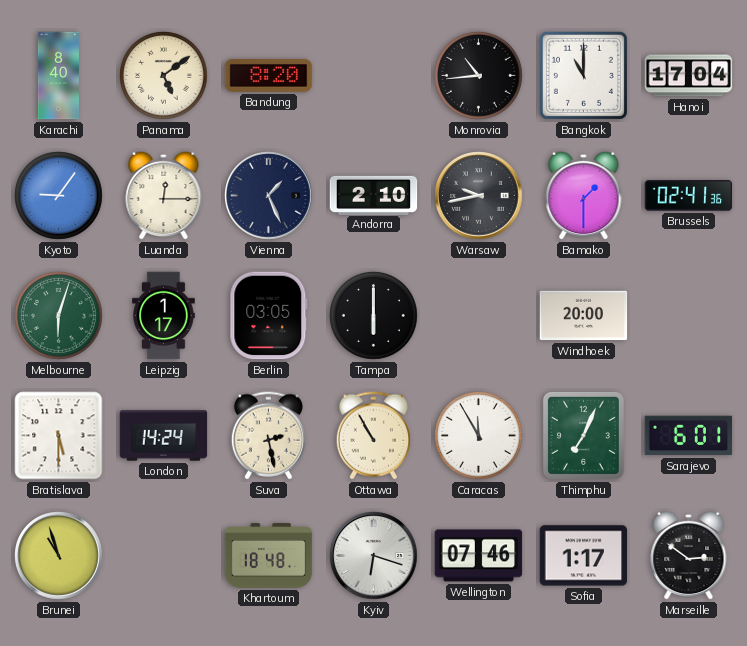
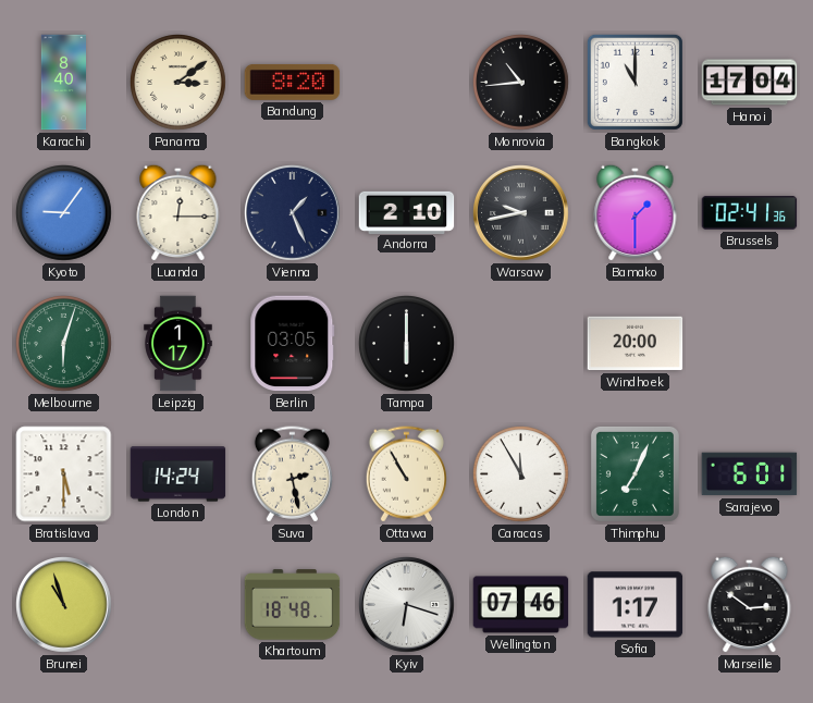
Panama: 5:09 -> 3:09
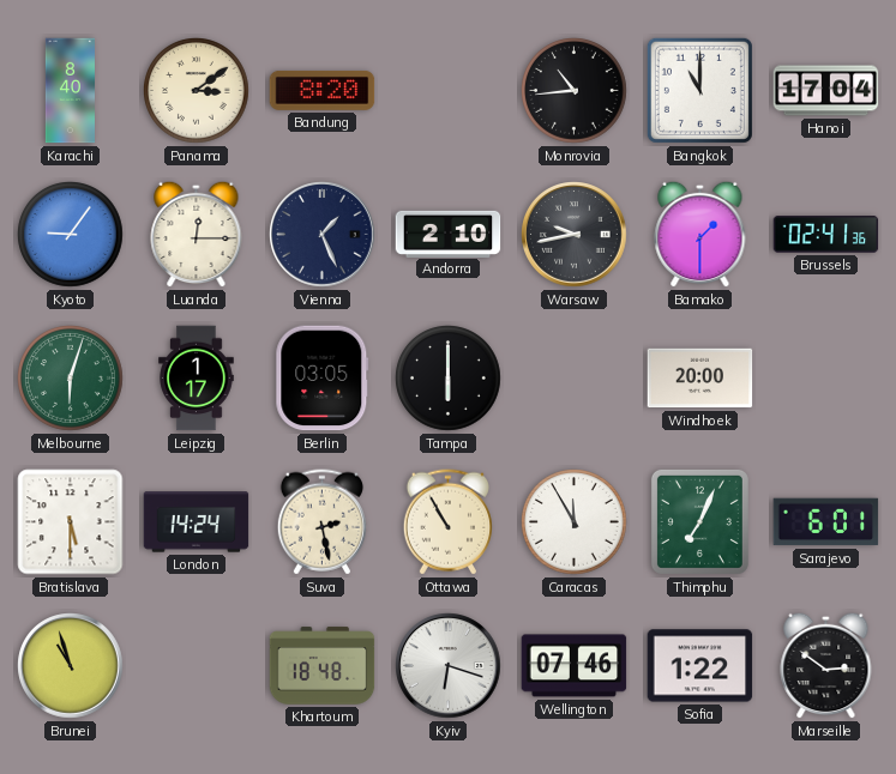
Sofia: 1:17 -> 1:22
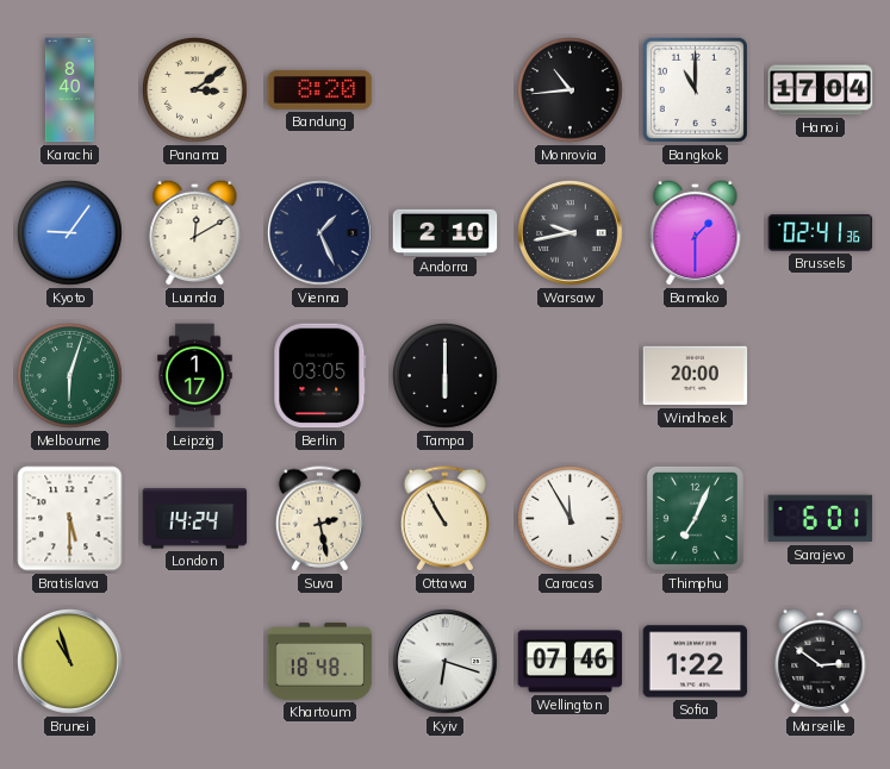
Luanda: 12:15 -> 12:10
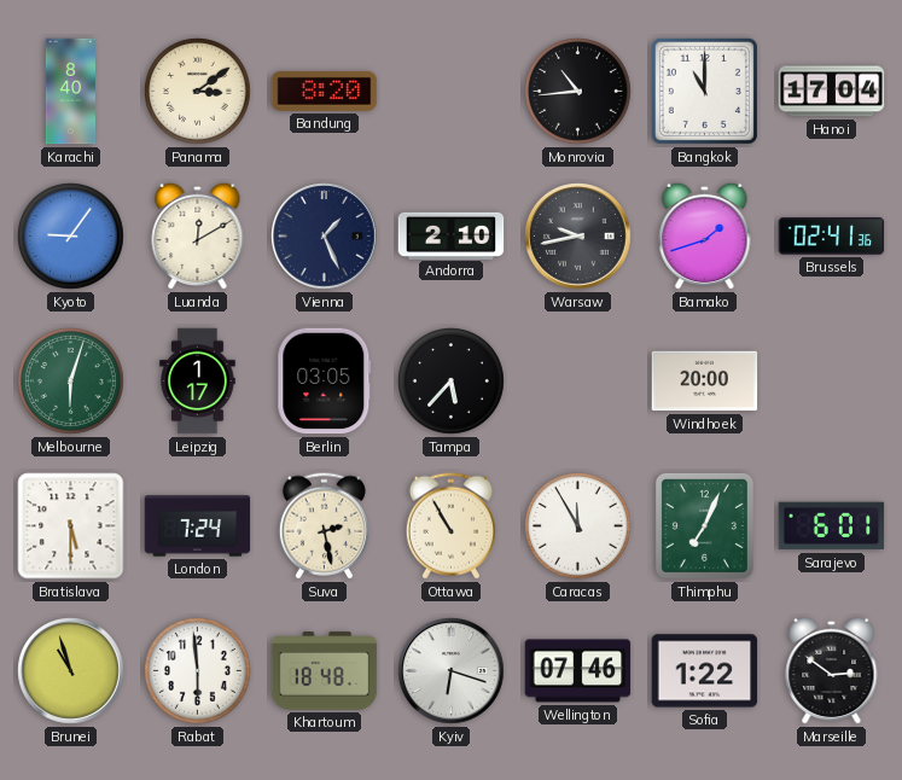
Bamako: 1:30 -> 1:42
Tampa: 6:00 -> 5:37
London: 14:24 -> 7:24
Rabat: none -> 5:59
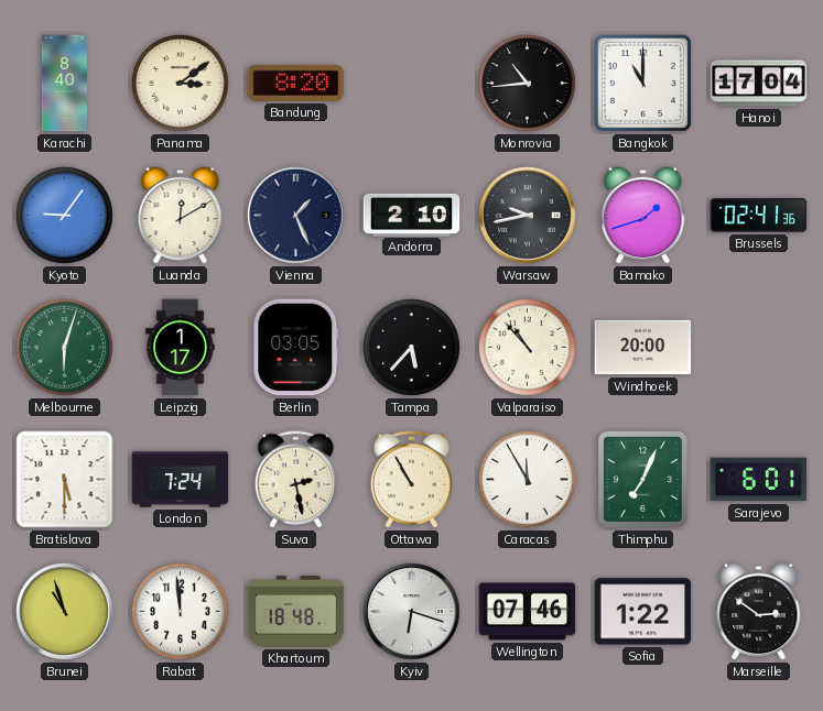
Valparaiso: none -> 10:53
Rabat: 5:59 -> 11:59
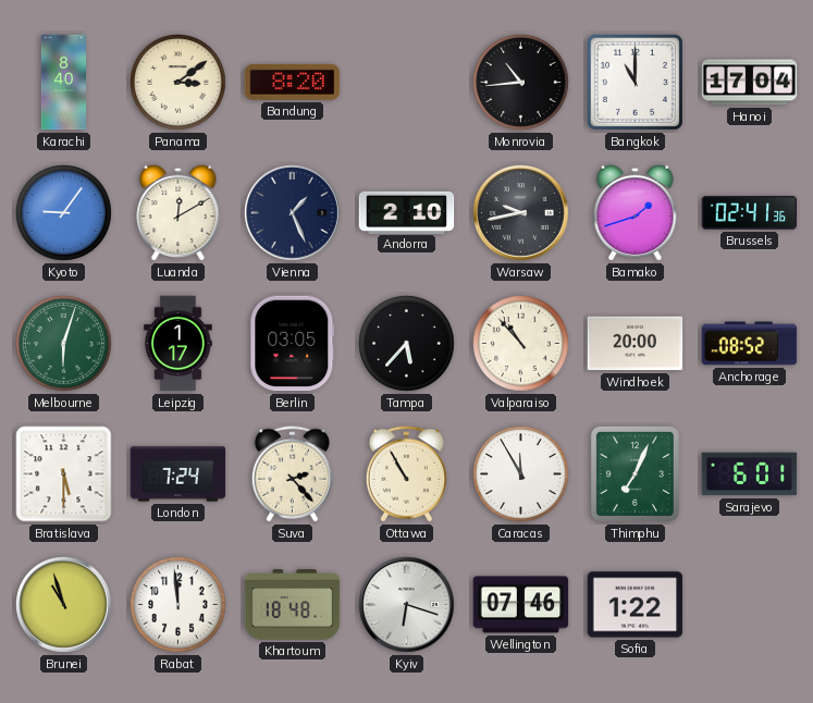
Anchorage: none -> 08:52
Suva: 2:28 -> 2:23
Marseille: 2:51 -> none
